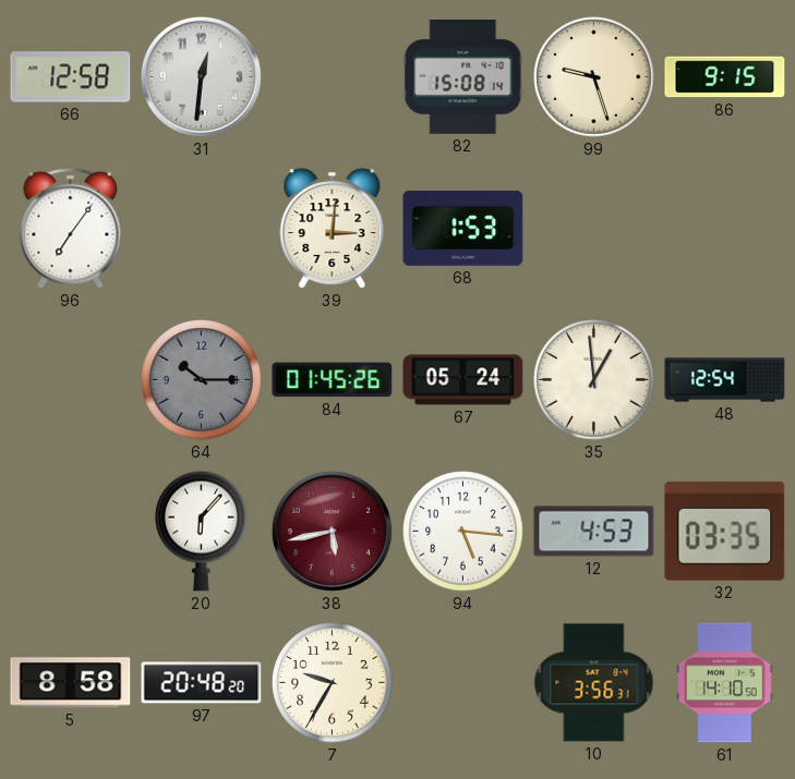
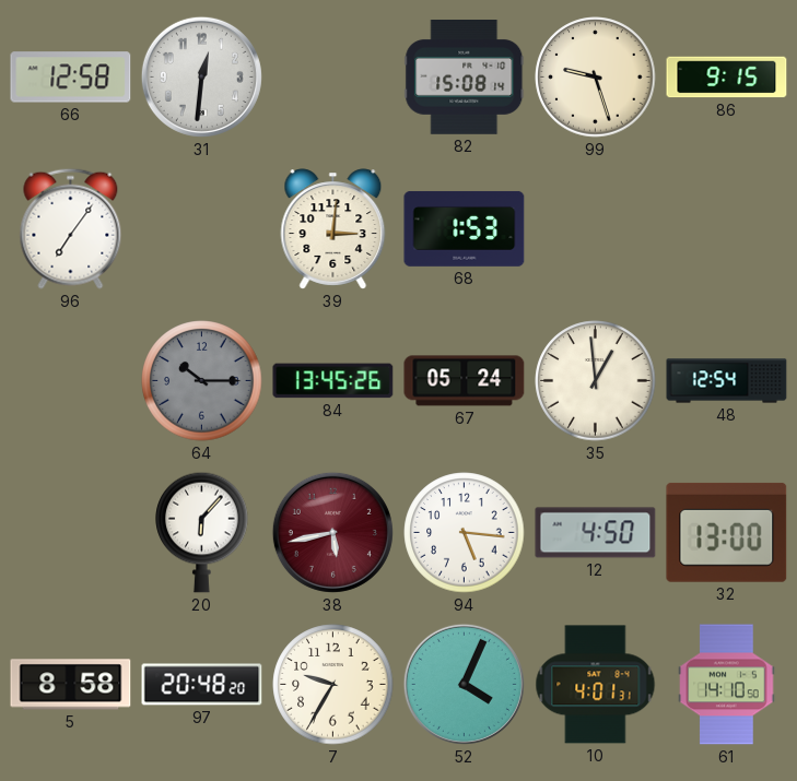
84: 01:45 -> 13:45
12: 4:53 -> 4:50
32: 03:35 -> 13:00
52: none -> 4:04
10: 3:56 -> 4:01
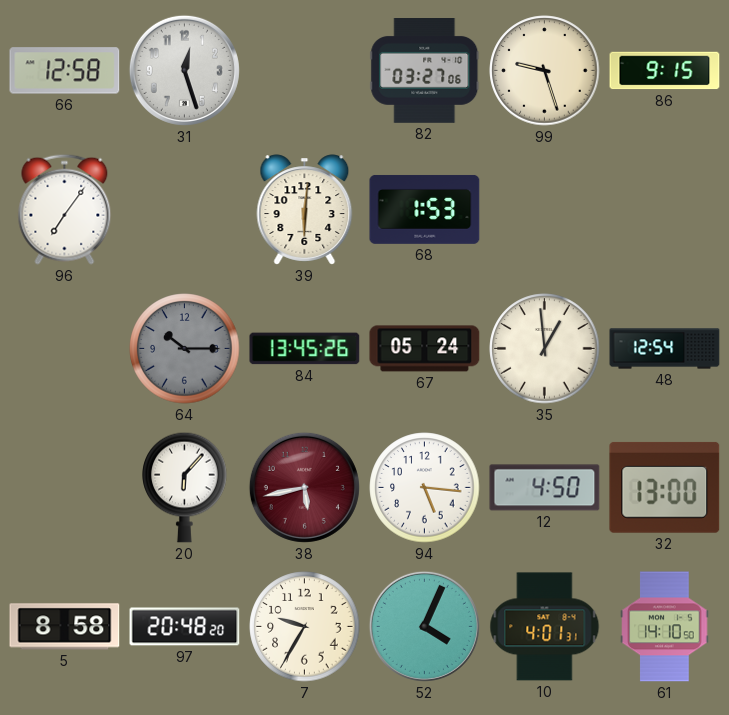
31: 12:31 -> 12:27
82: 15:08 -> 03:27
39: 3:01 -> 6:01
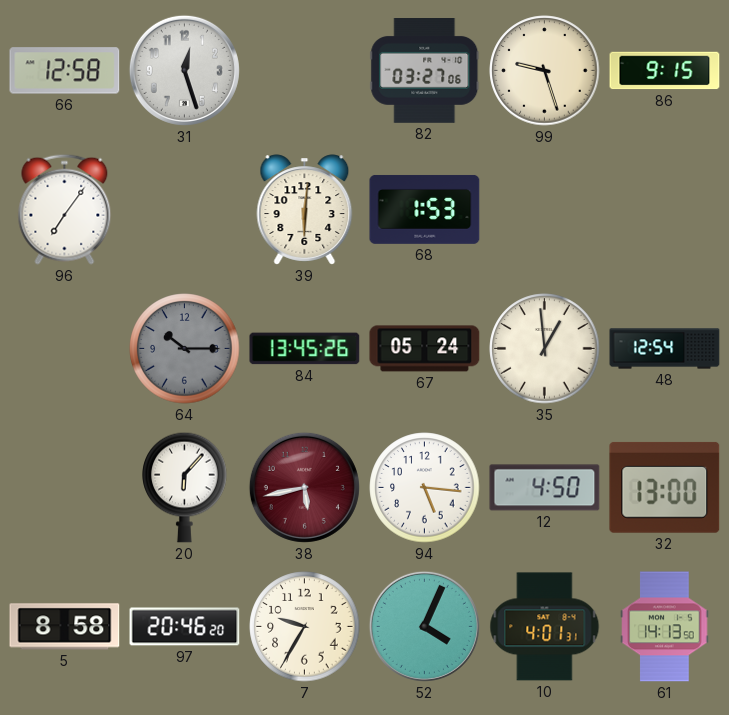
97: 20:48 -> 20:46
61: 14:10 -> 14:13
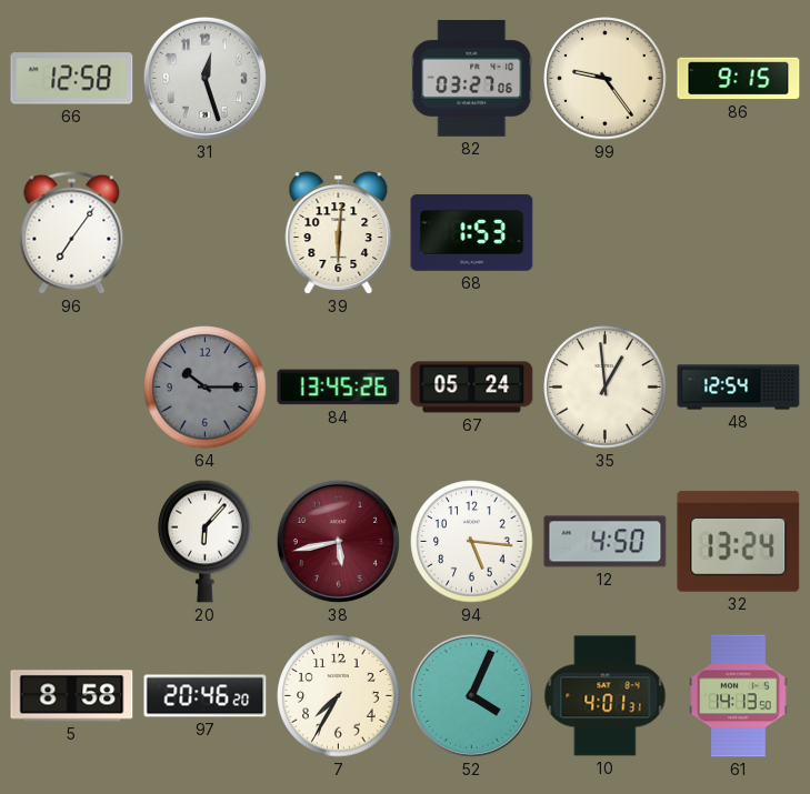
99: 9:27 -> 9:24
32: 13:00 -> 13:24
7: 9:35 -> 7:35
